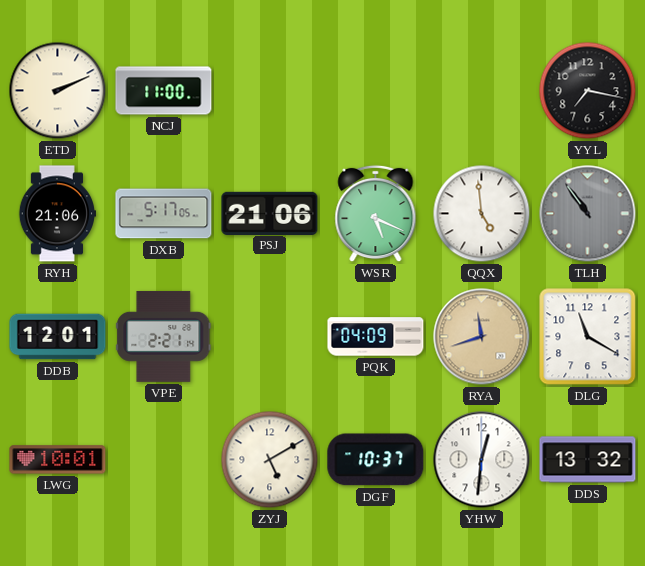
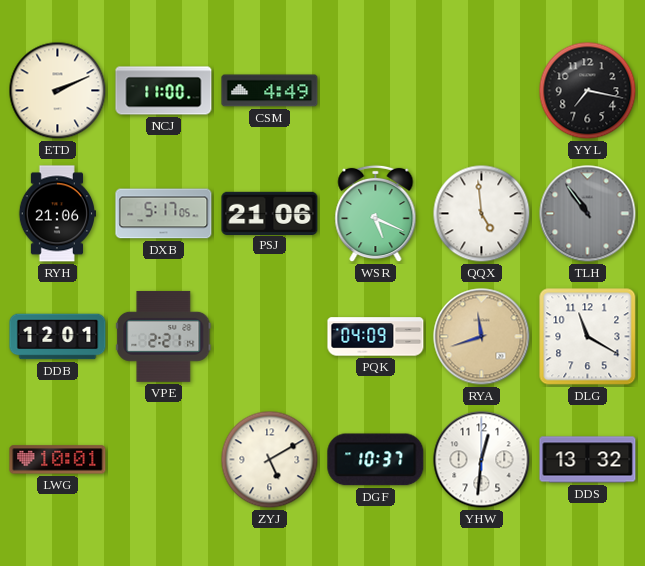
CSM: none -> 4:49
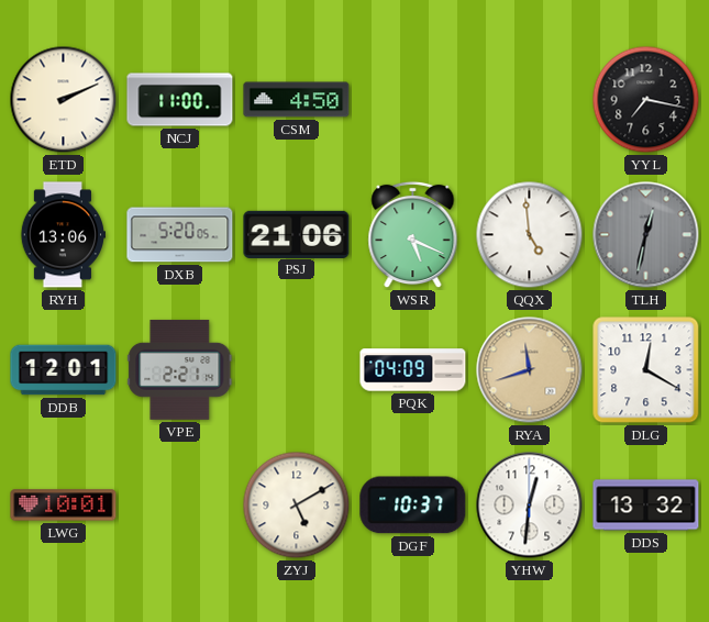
CSM: 4:49 -> 4:50
RYH: 21:06 -> 13:06
DXB: 5:17 -> 5:20
TLH: 10:54 -> 12:32
DLG: 11:20 -> 12:20
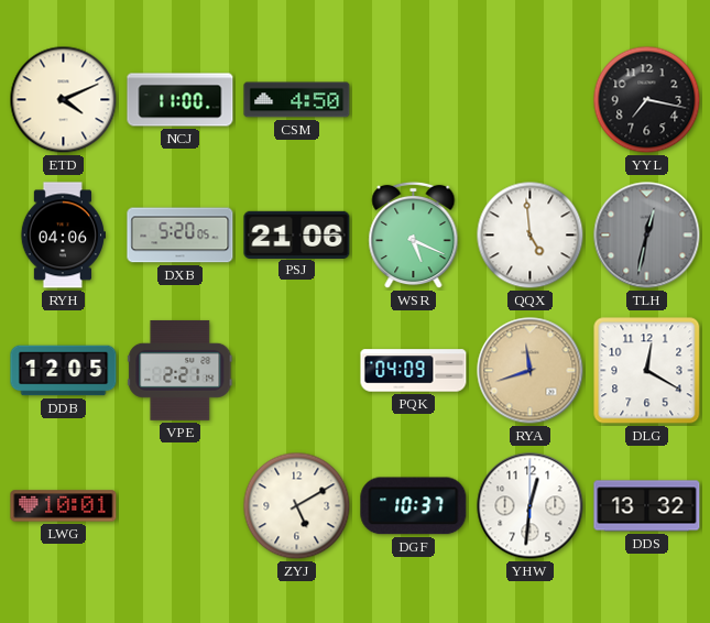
ETD: 2:11 -> 4:11
RYH: 13:06 -> 04:06
DDB: 12:01 -> 12:05
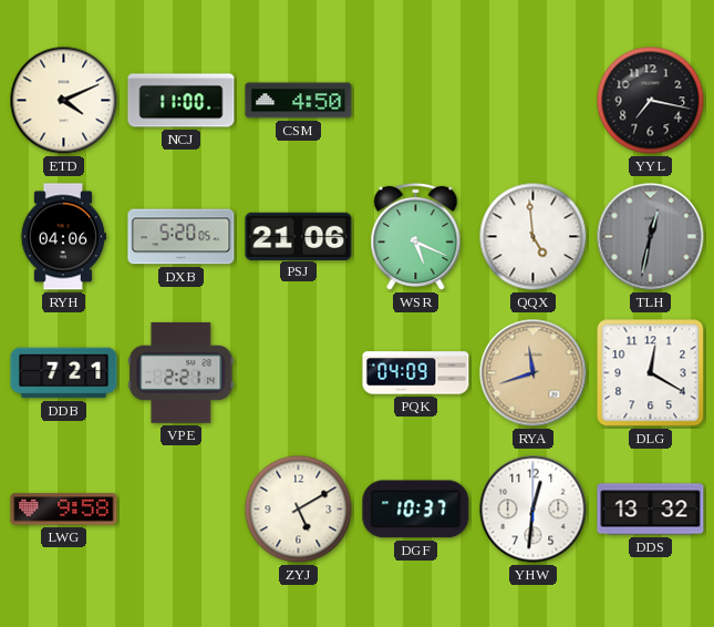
DDB: 12:05 -> 7:21
LWG: 10:01 -> 9:58
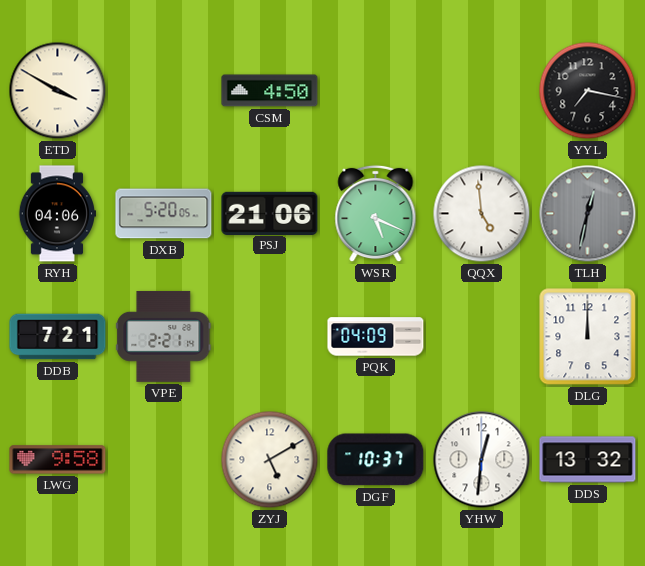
ETD: 4:11 -> 3:50
NCJ: 11:00 -> none
RYA: 11:42 -> none
DLG: 12:20 -> 12:00
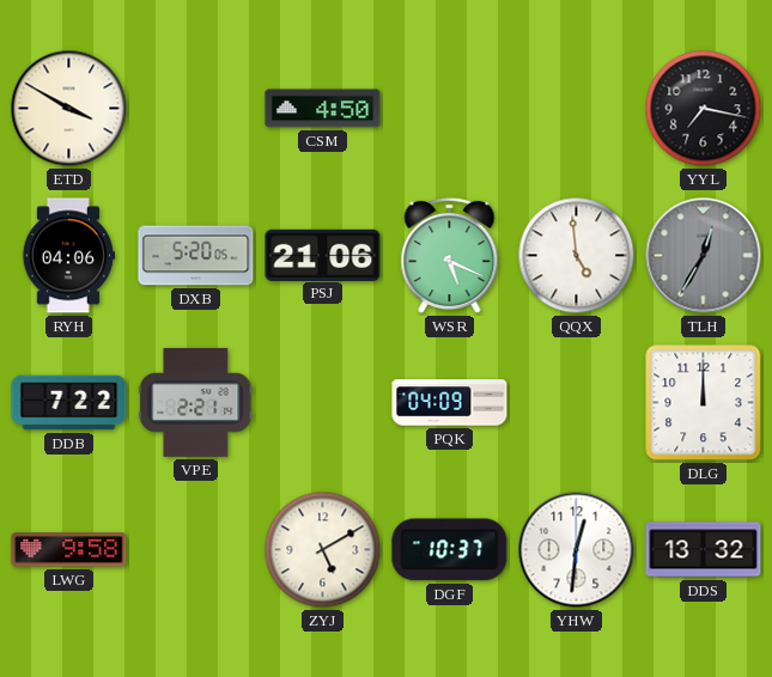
TLH: 12:32 -> 12:35
DDB: 7:21 -> 7:22
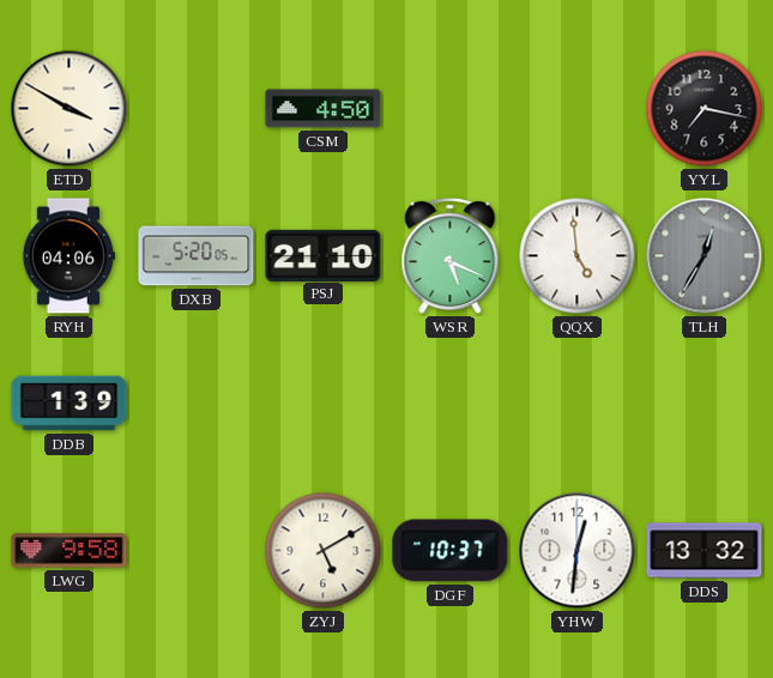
PSJ: 21:06 -> 21:10
DDB: 7:22 -> 1:39
VPE: 2:21 -> none
PQK: 04:09 -> none
DLG: 12:00 -> none
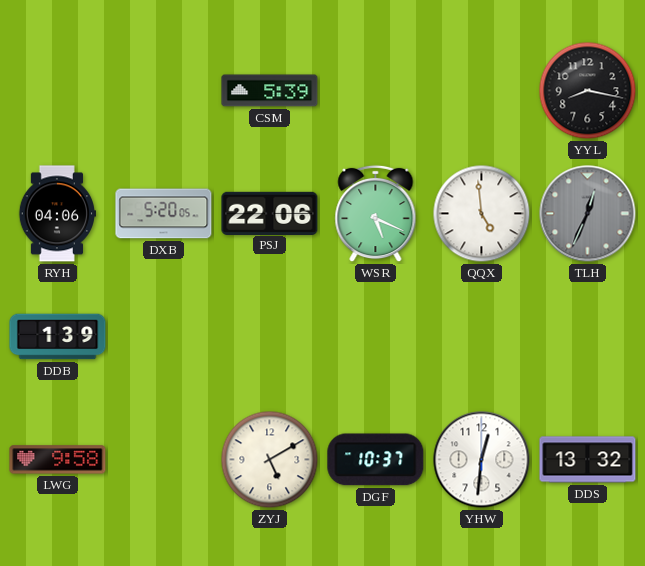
ETD: 3:50 -> none
CSM: 4:50 -> 5:39
YYL: 7:17 -> 8:17
PSJ: 21:10 -> 22:06
TLH: 12:35 -> 12:34
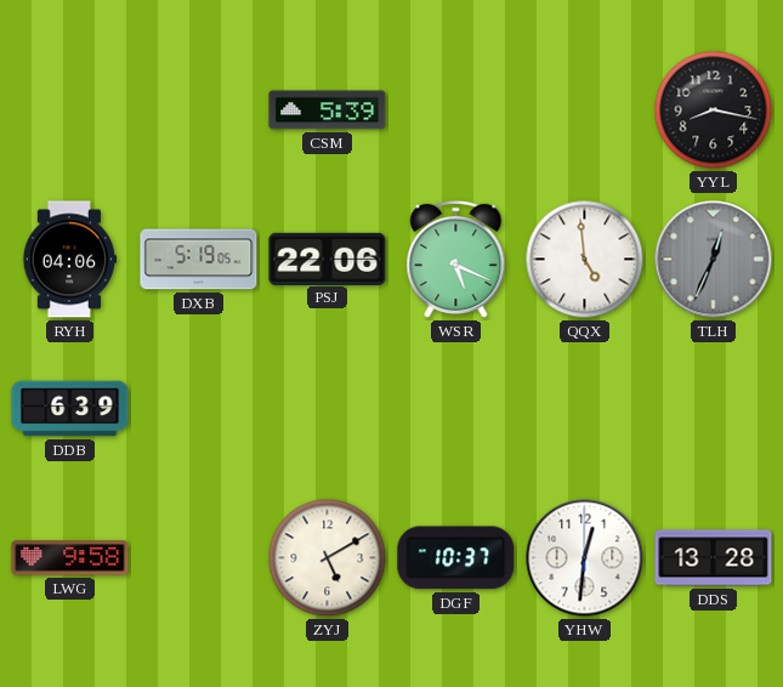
DXB: 5:20 -> 5:19
DDB: 1:39 -> 6:39
DDS: 13:32 -> 13:28
